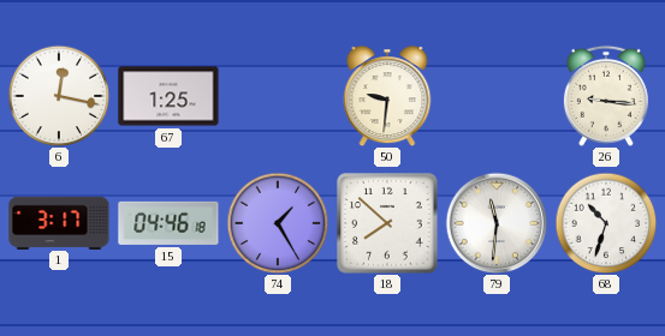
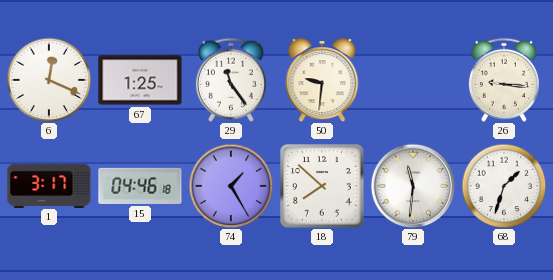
6: 12:17 -> 12:19
29: none -> 11:24
68: 10:33 -> 1:33
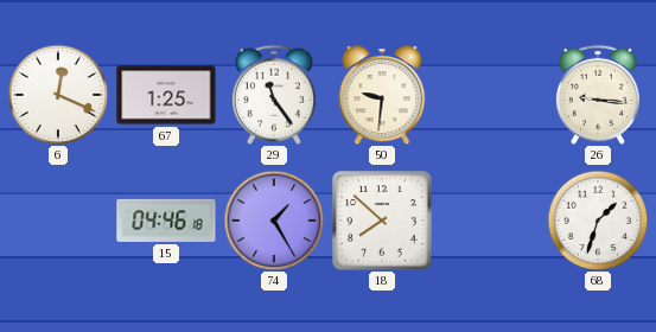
1: 3:17 -> none
79: 11:31 -> none
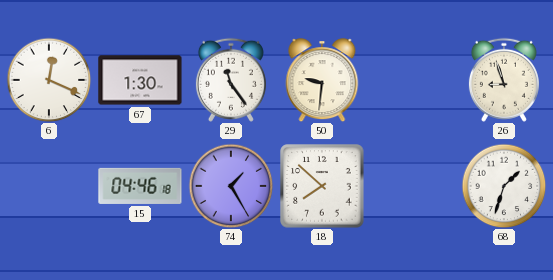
67: 1:25 -> 1:30
26: 9:16 -> 8:57
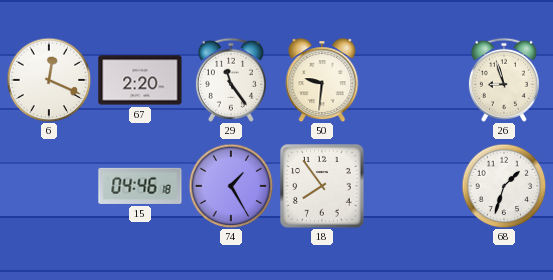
67: 1:30 -> 2:20
18: 7:52 -> 7:54
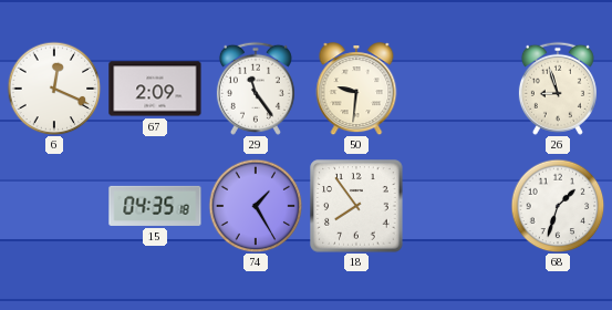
67: 2:20 -> 2:09
15: 04:46 -> 04:35
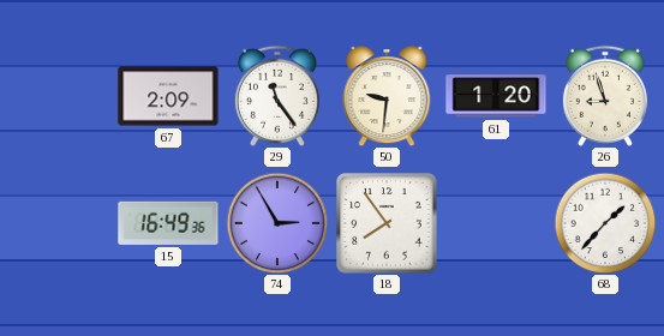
6: 12:19 -> none
61: none -> 1:20
15: 04:35 -> 16:49
74: 1:25 -> 2:55
68: 1:33 -> 1:37
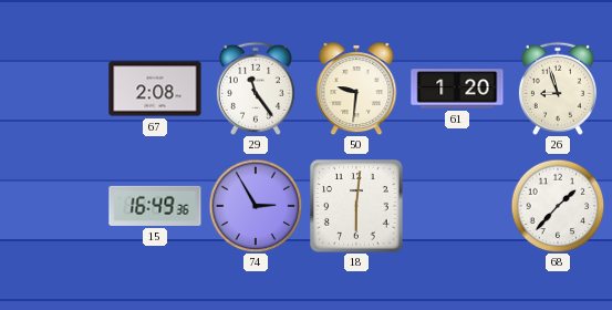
67: 2:09 -> 2:08
18: 7:54 -> 6:01
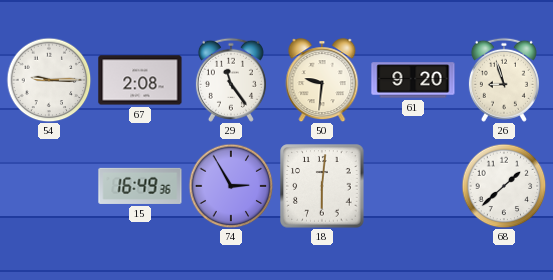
54: none -> 9:15
61: 1:20 -> 9:20
68: 1:37 -> 1:38
